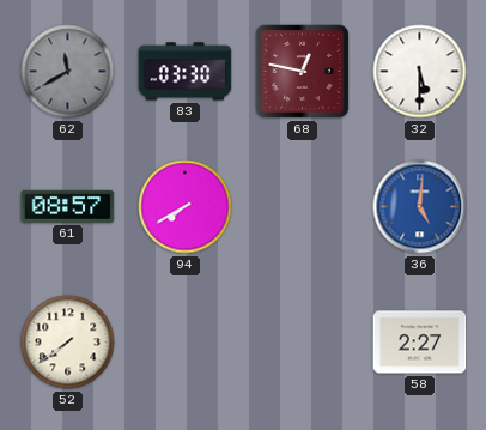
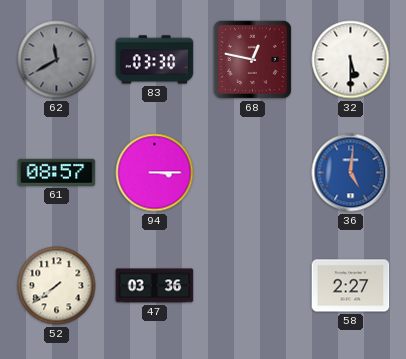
94: 7:40 -> 3:15
47: none -> 03:36
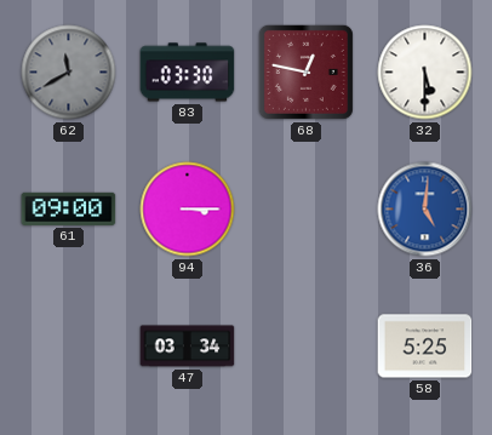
61: 08:57 -> 09:00
52: 7:39 -> none
47: 03:36 -> 03:34
58: 2:27 -> 5:25
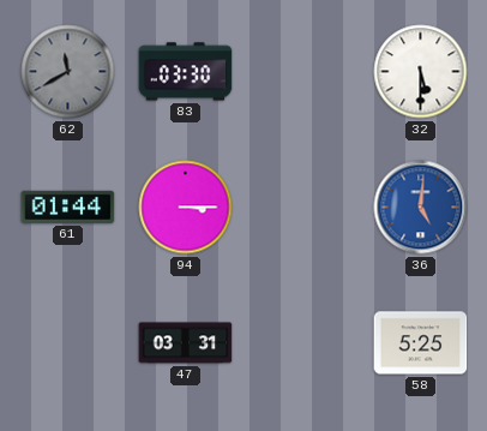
68: 12:47 -> none
61: 09:00 -> 01:44
47: 03:34 -> 03:31
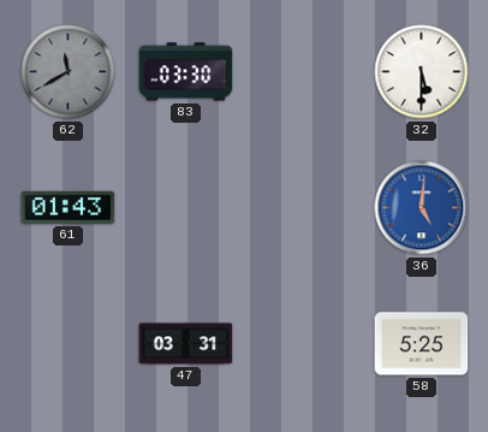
61: 01:44 -> 01:43
94: 3:15 -> none
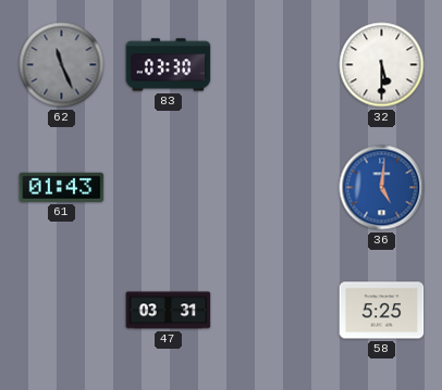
62: 11:40 -> 11:26
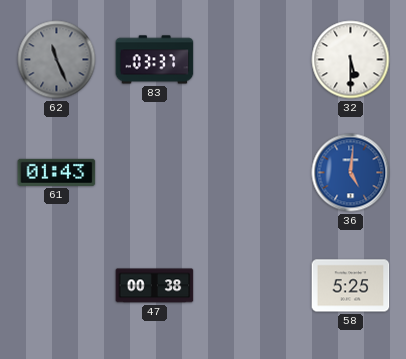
83: 03:30 -> 03:37
47: 03:31 -> 00:38
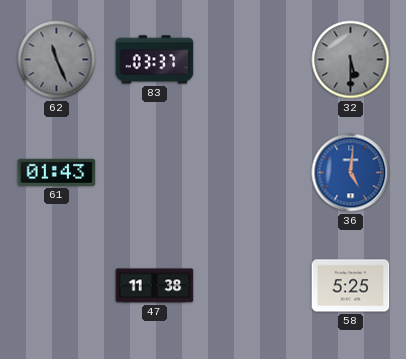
32 dial: white -> grey
47: 00:38 -> 11:38
